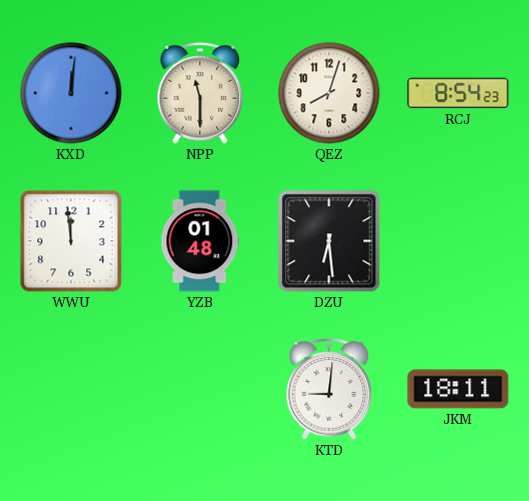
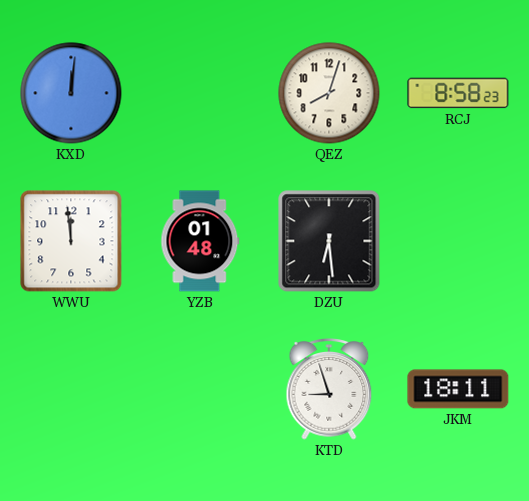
NPP: 11:30 -> none
RCJ: 8:54 -> 8:58
KTD: 9:01 -> 8:57
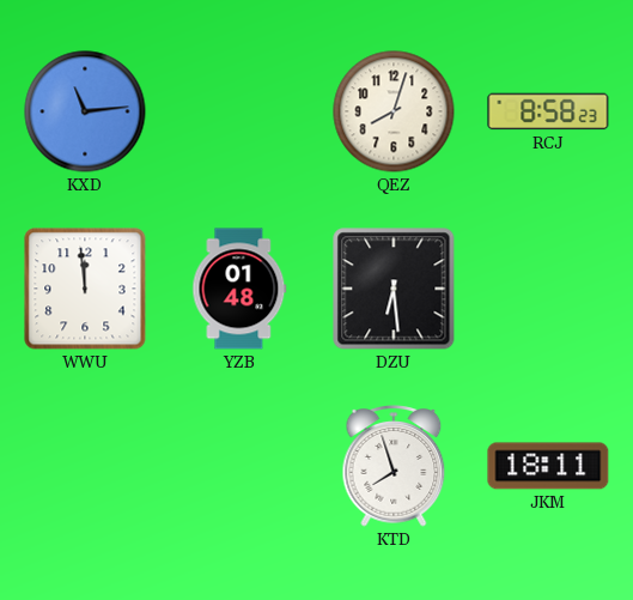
KXD: 12:01 -> 11:14
KTD: 8:57 -> 7:57
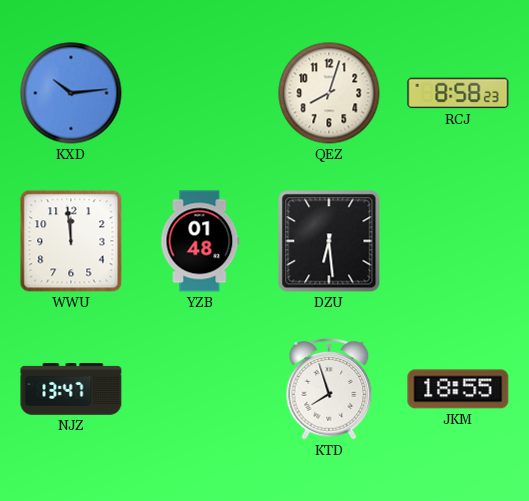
KXD: 11:14 -> 10:14
NJZ: none -> 13:47
JKM: 18:11 -> 18:55
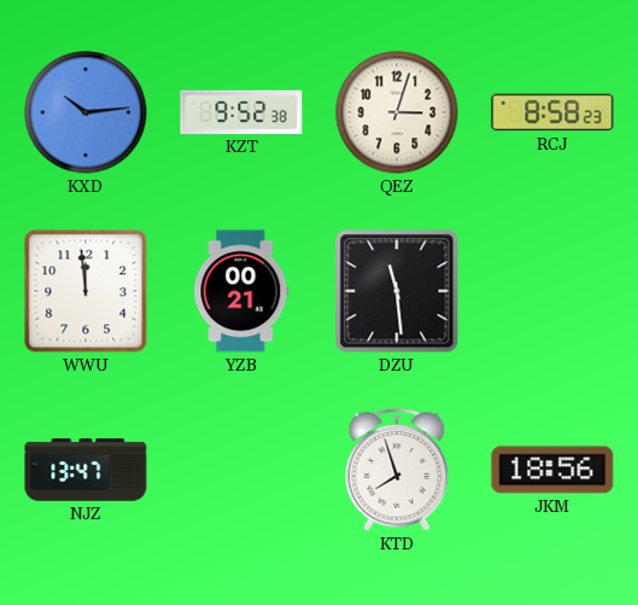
KZT: none -> 9:52
QEZ: 8:03 -> 3:03
YZB: 01:48 -> 00:21
DZU: 6:29 -> 11:29
JKM: 18:55 -> 18:56
